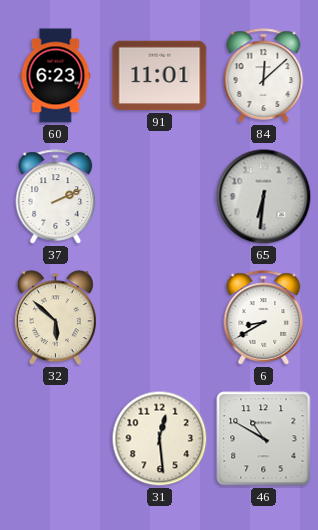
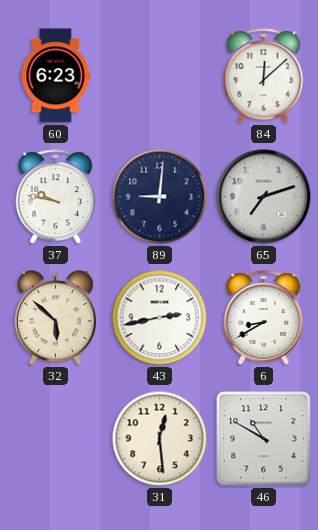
91: 11:01 -> none
37: 2:11 -> 9:47
89: none -> 9:01
65: 6:31 -> 7:12
43: none -> 2:43
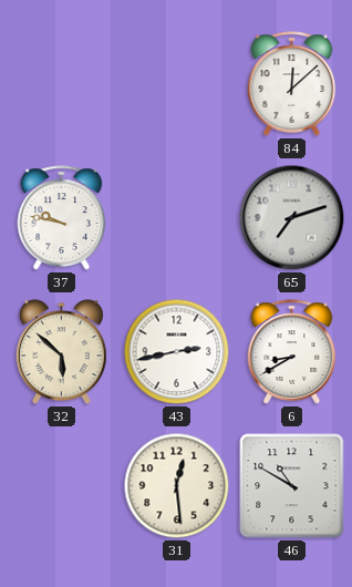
60: 6:23 -> none
89: 9:01 -> none
